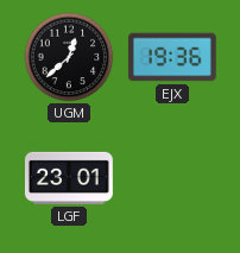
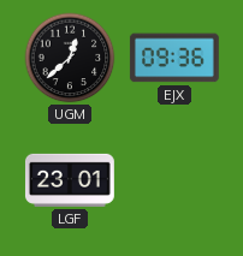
EJX: 19:36 -> 09:36
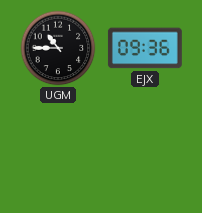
UGM: 12:38 -> 10:45
LGF: 23:01 -> none
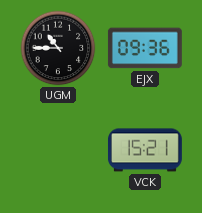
VCK: none -> 15:21
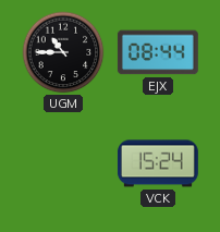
EJX: 09:36 -> 08:44
VCK: 15:21 -> 15:24
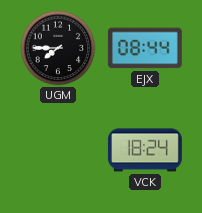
UGM: 10:45 -> 7:45
VCK: 15:24 -> 18:24
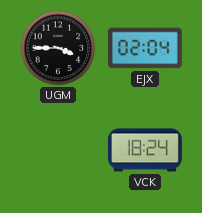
UGM: 7:45 -> 3:45
EJX: 08:44 -> 02:04
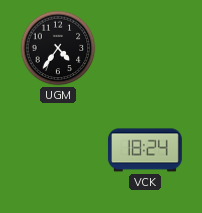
UGM: 3:45 -> 4:36
EJX: 02:04 -> none
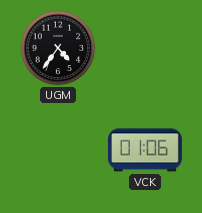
VCK: 18:24 -> 01:06
